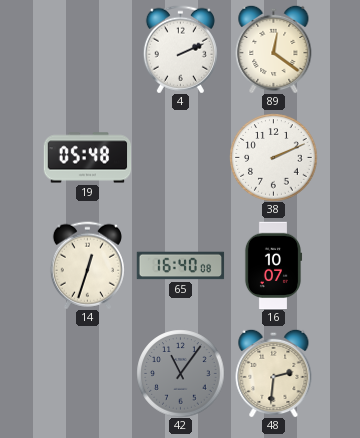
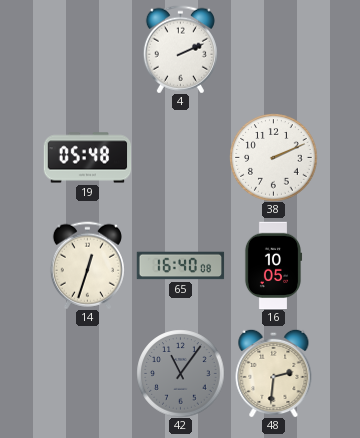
89: 12:21 -> none
16: 10:07 -> 10:05
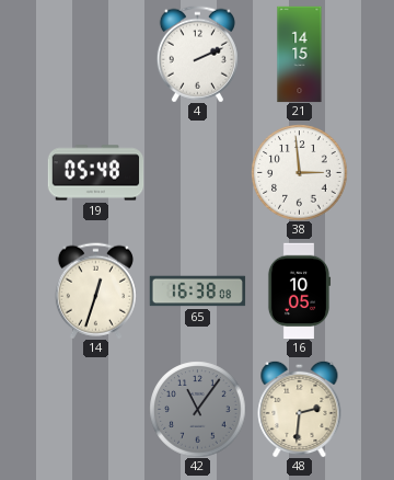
21: none -> 14:15
38: 2:11 -> 2:59
65: 16:40 -> 16:38
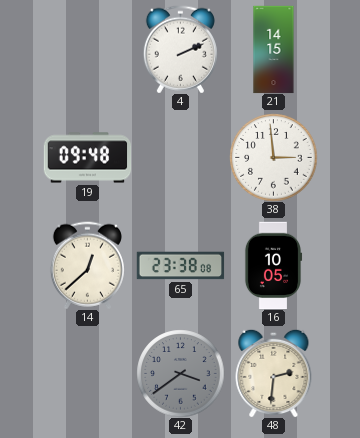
19: 05:48 -> 09:48
14: 12:33 -> 12:38
65: 16:38 -> 23:38
42: 11:06 -> 3:39
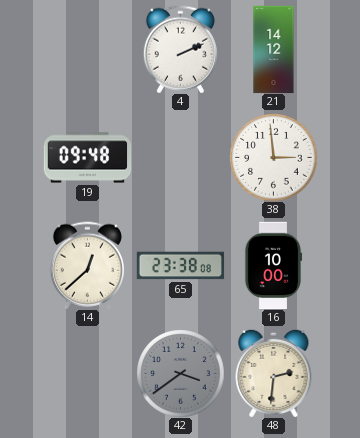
21: 14:15 -> 14:12
16: 10:05 -> 10:00
